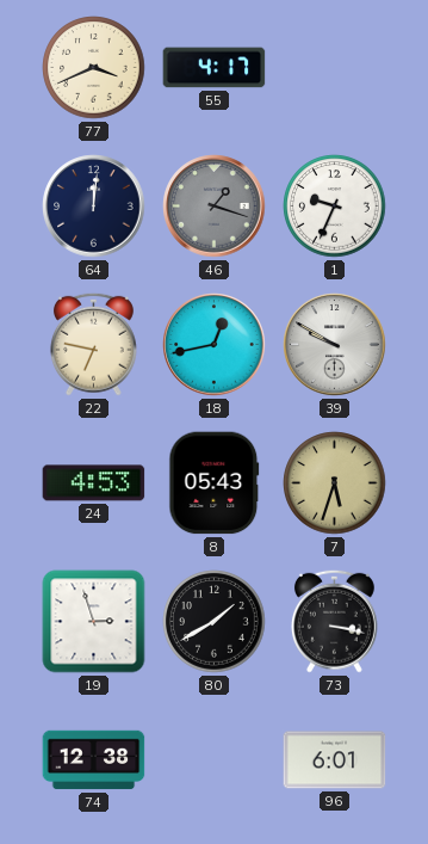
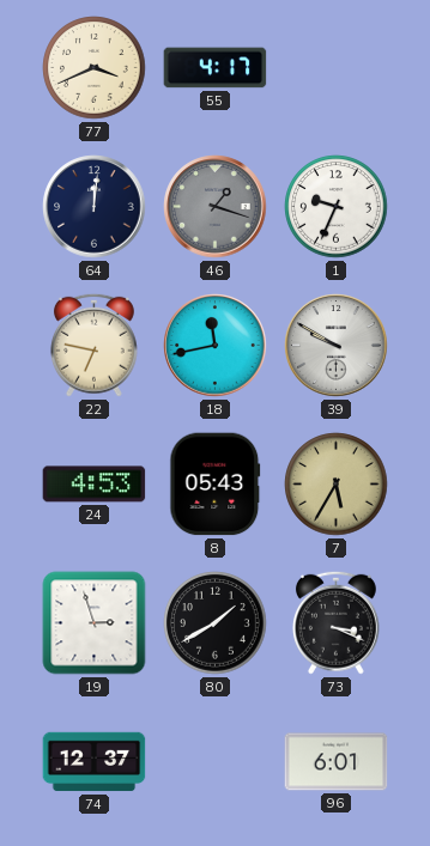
18: 12:43 -> 11:43
7: 5:33 -> 5:35
73: 3:17 -> 3:19
74: 12:38 -> 12:37
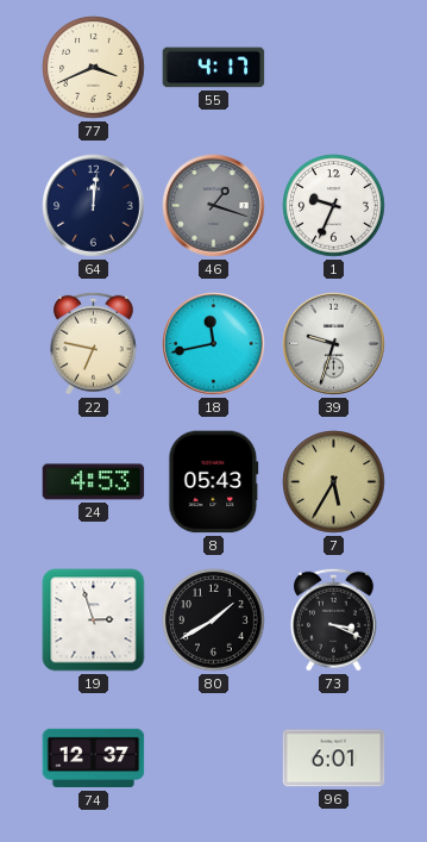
39: 9:50 -> 9:33
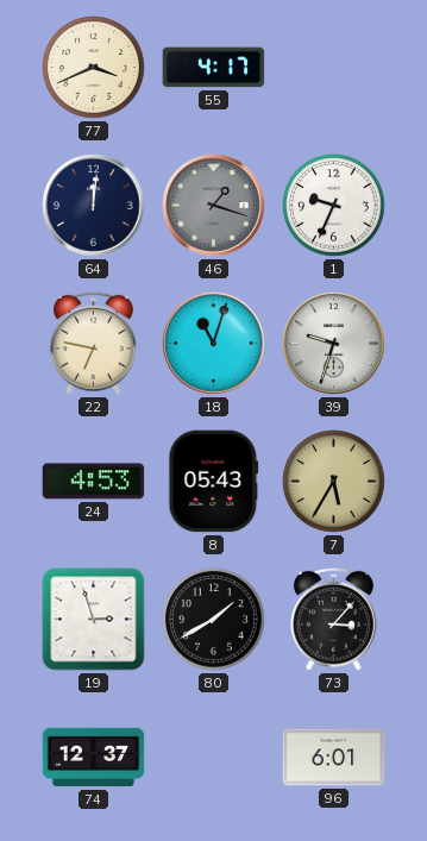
18: 11:43 -> 11:03
73: 3:19 -> 3:07
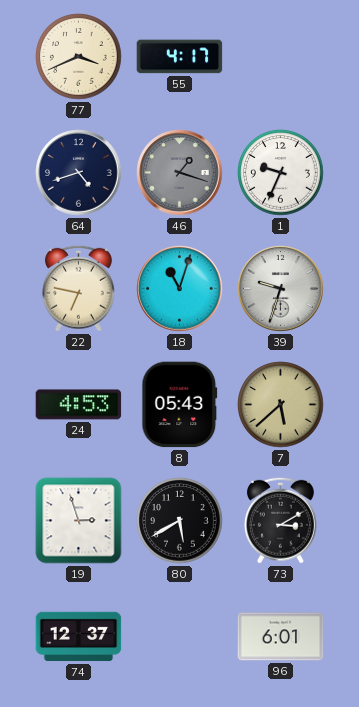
64: 12:01 -> 4:42
7: 5:35 -> 5:38
80: 1:40 -> 5:40
73: 3:07 -> 3:10
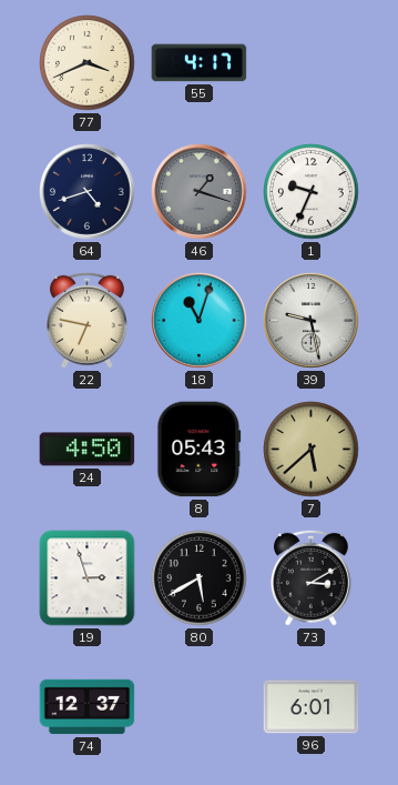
39: 9:33 -> 9:28
24: 4:53 -> 4:50
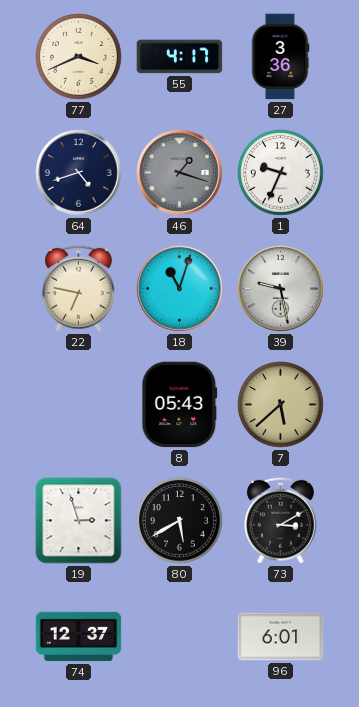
27: none -> 3:36
24: 4:50 -> none
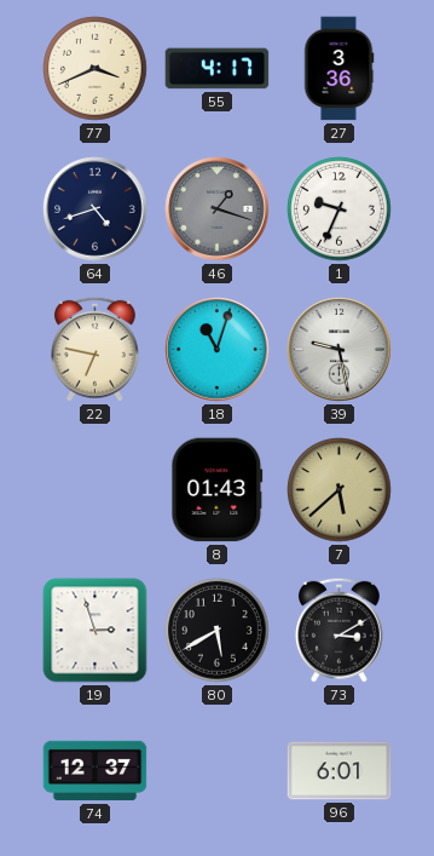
8: 05:43 -> 01:43
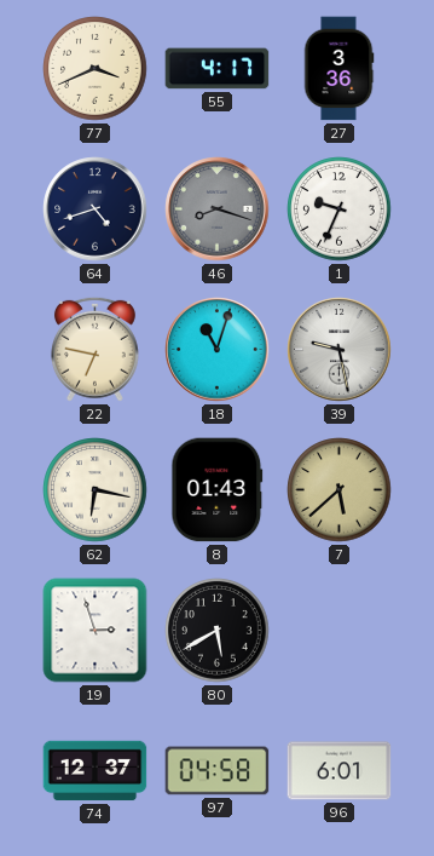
46: 1:18 -> 8:18
62: none -> 6:17
73: 3:10 -> none
97: none -> 04:58
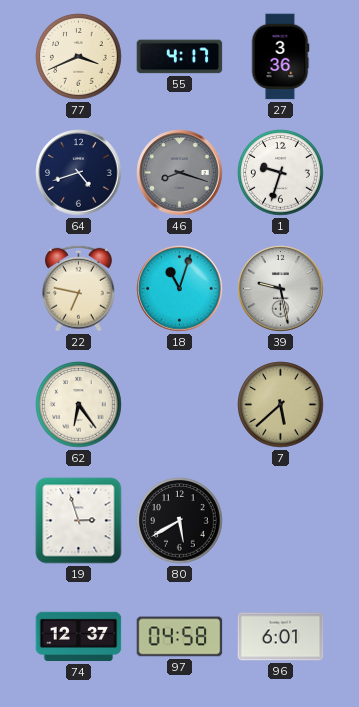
1: 9:34 -> 9:33
62: 6:17 -> 6:24
8: 01:43 -> none
